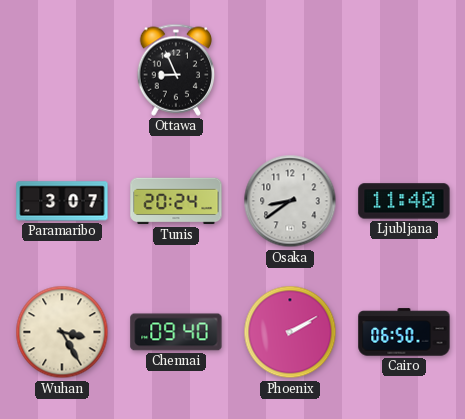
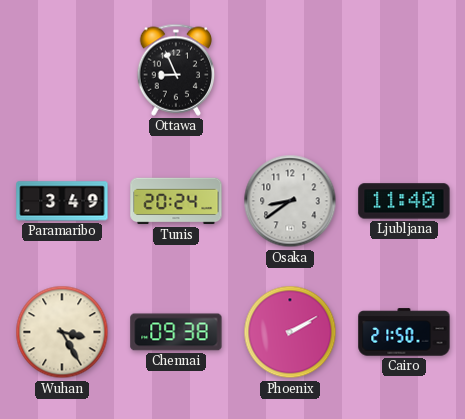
Paramaribo: 3:07 -> 3:49
Chennai: 09:40 -> 09:38
Cairo: 06:50 -> 21:50
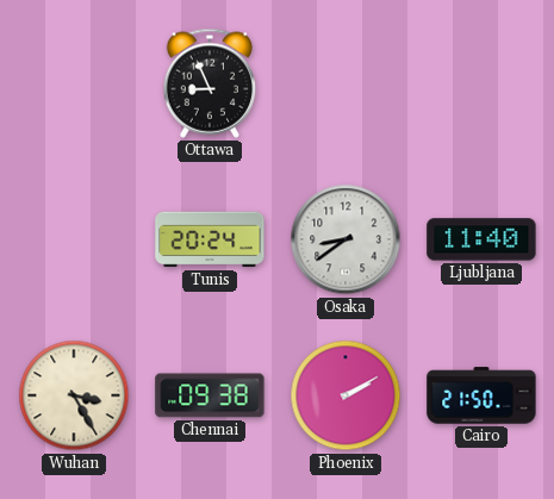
Paramaribo: 3:49 -> none
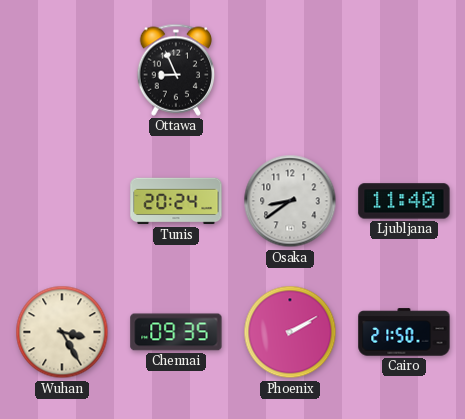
Chennai: 09:38 -> 09:35
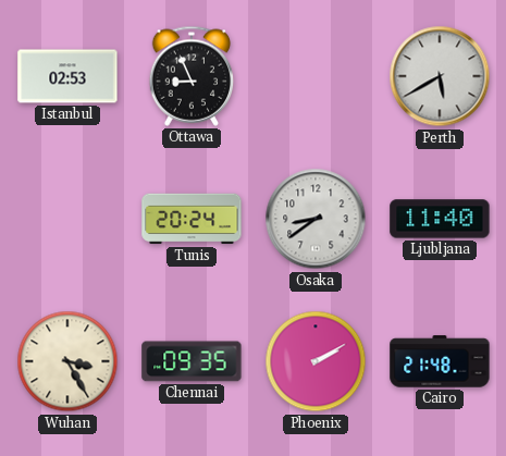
Istanbul: none -> 02:53
Perth: none -> 5:40
Cairo: 21:50 -> 21:48
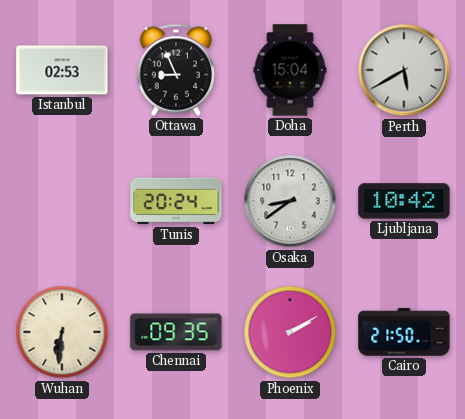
Doha: none -> 15:04
Ljubljana: 11:40 -> 10:42
Wuhan: 3:25 -> 6:31
Cairo: 21:48 -> 21:50
